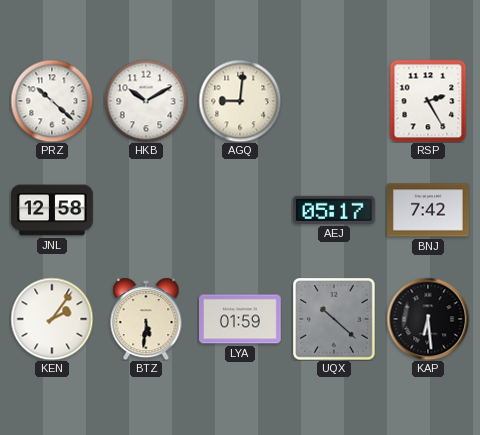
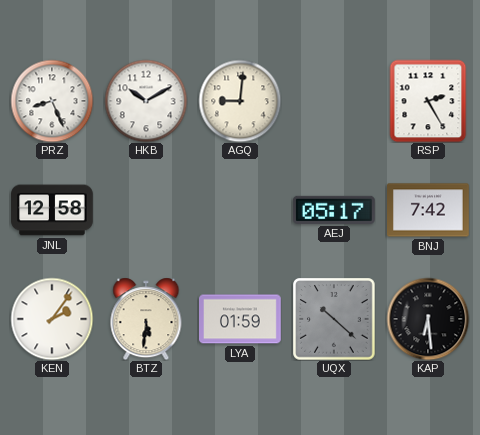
PRZ: 10:22 -> 8:26
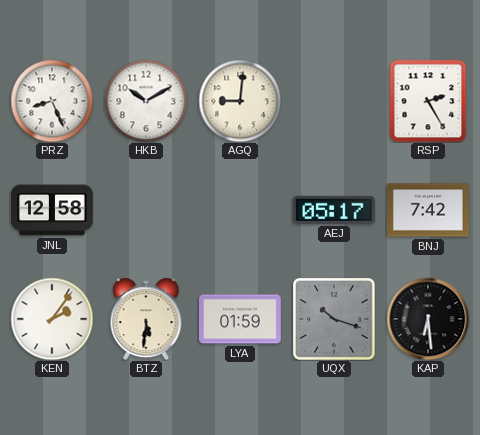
UQX: 10:22 -> 10:18
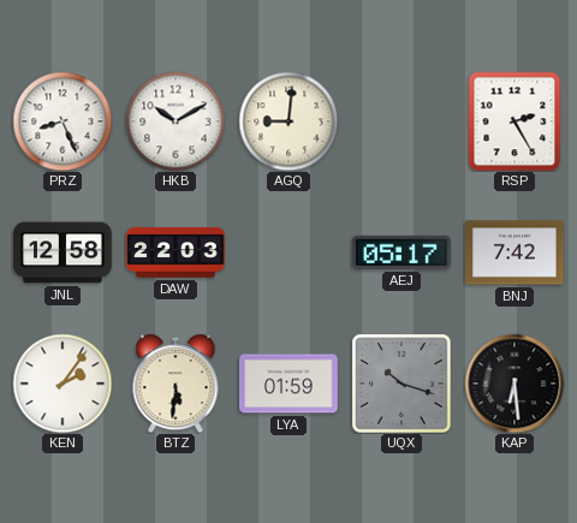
DAW: none -> 22:03
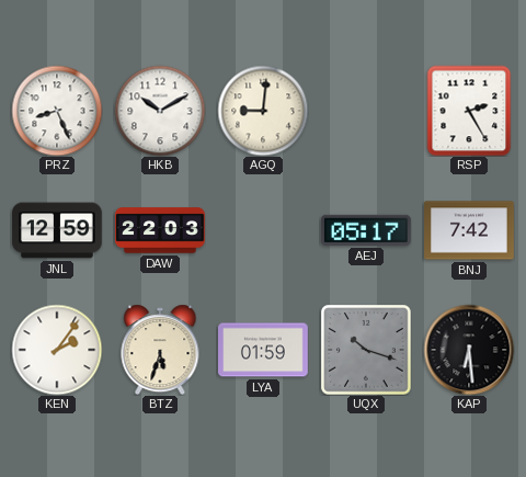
JNL: 12:58 -> 12:59
BTZ: 5:31 -> 5:33
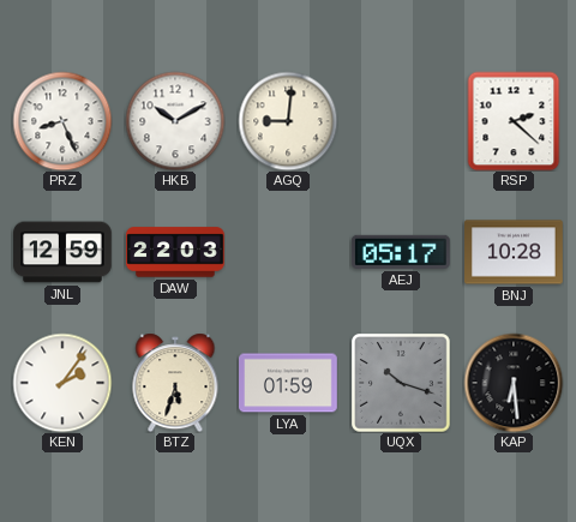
RSP: 2:25 -> 2:22
BNJ: 7:42 -> 10:28
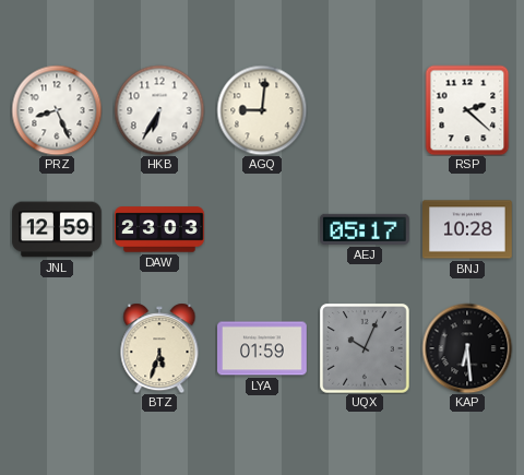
HKB: 10:10 -> 6:35
DAW: 22:03 -> 23:03
KEN: 2:06 -> none
UQX: 10:18 -> 10:04
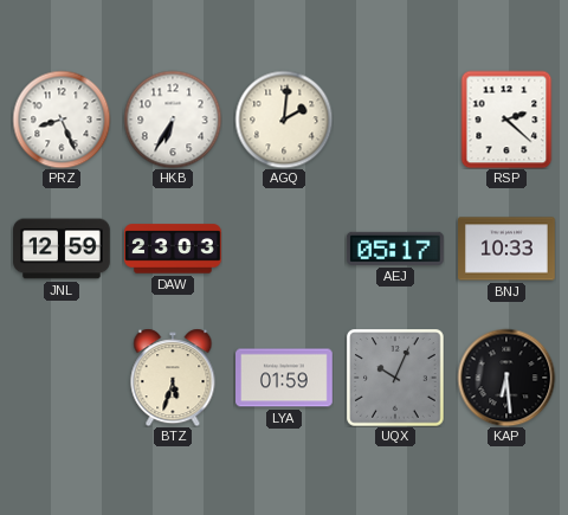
AGQ: 9:01 -> 2:01
BNJ: 10:28 -> 10:33
